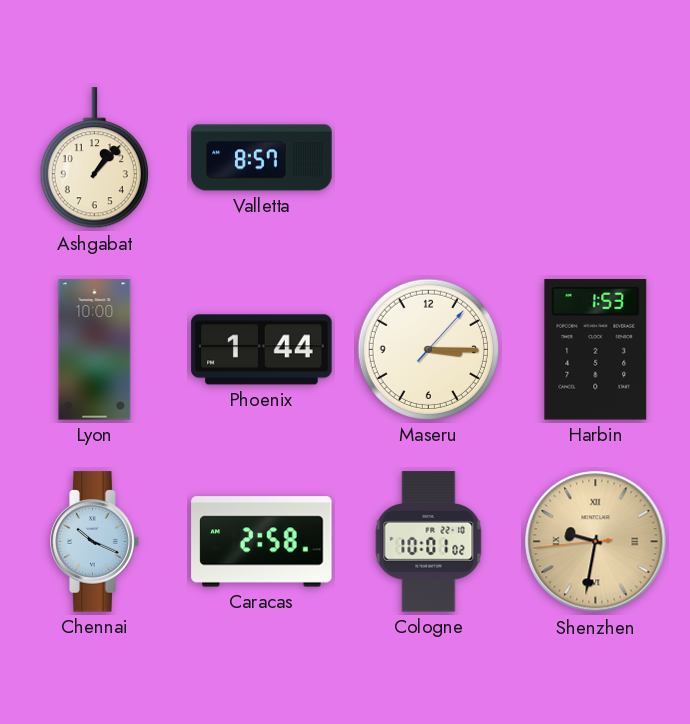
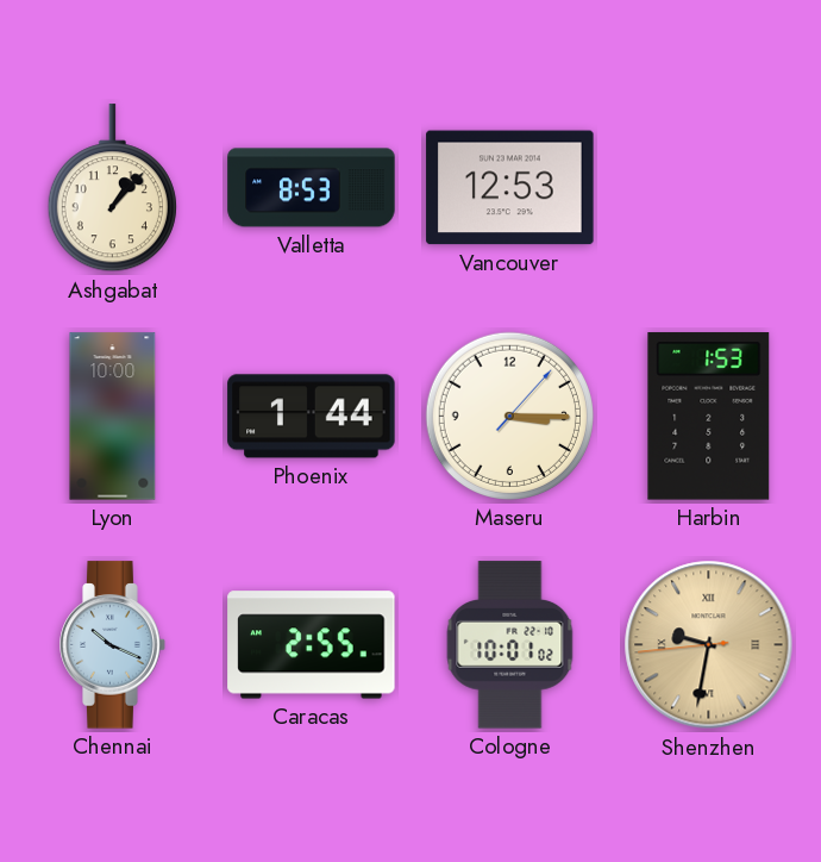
Valletta: 8:57 -> 8:53
Vancouver: none -> 12:53
Caracas: 2:58 -> 2:55
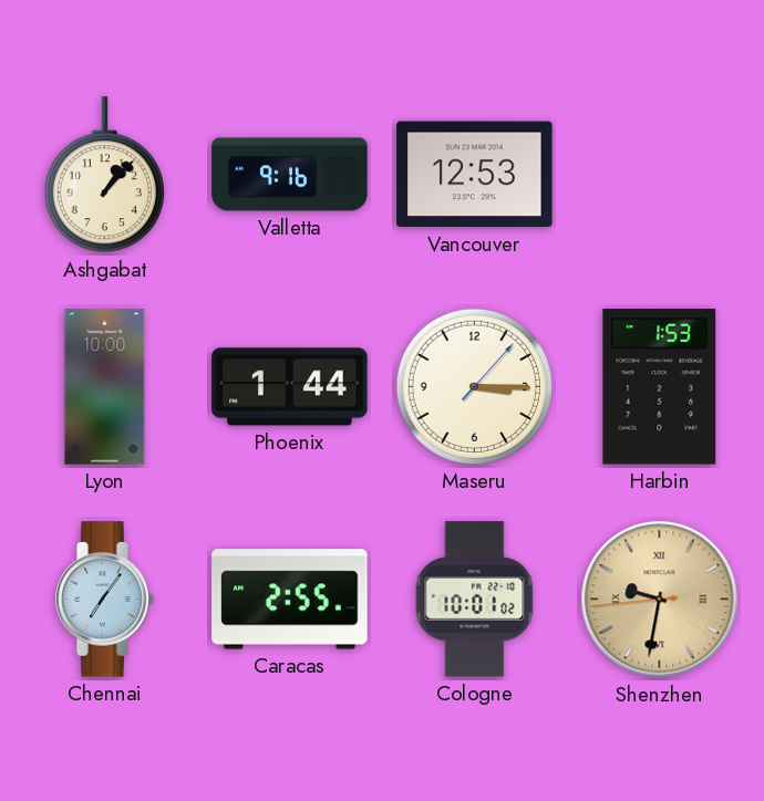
Valletta: 8:53 -> 9:16
Chennai: 10:19 -> 7:06
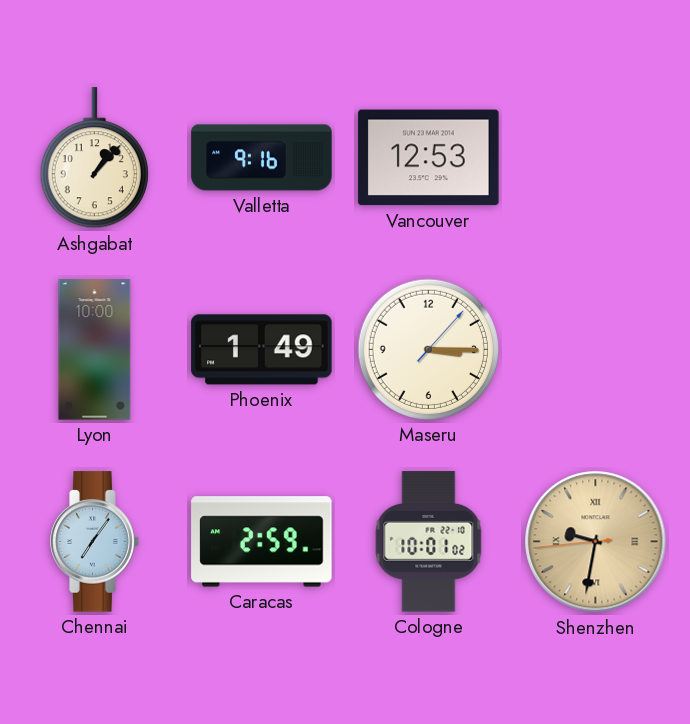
Phoenix: 1:44 -> 1:49
Harbin: 1:53 -> none
Caracas: 2:55 -> 2:59
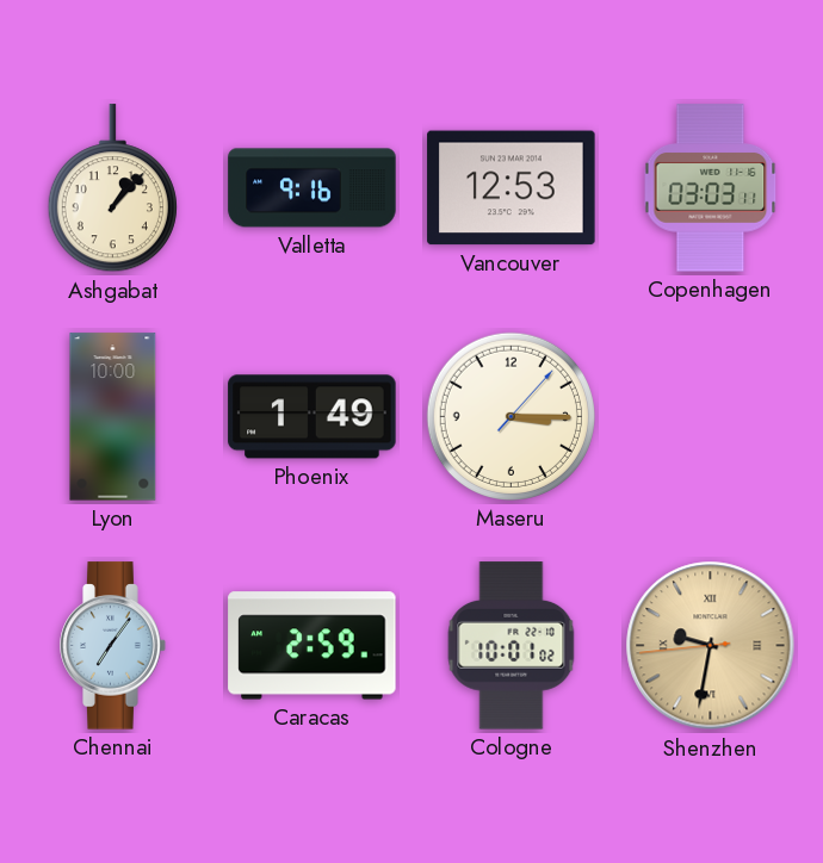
Copenhagen: none -> 03:03
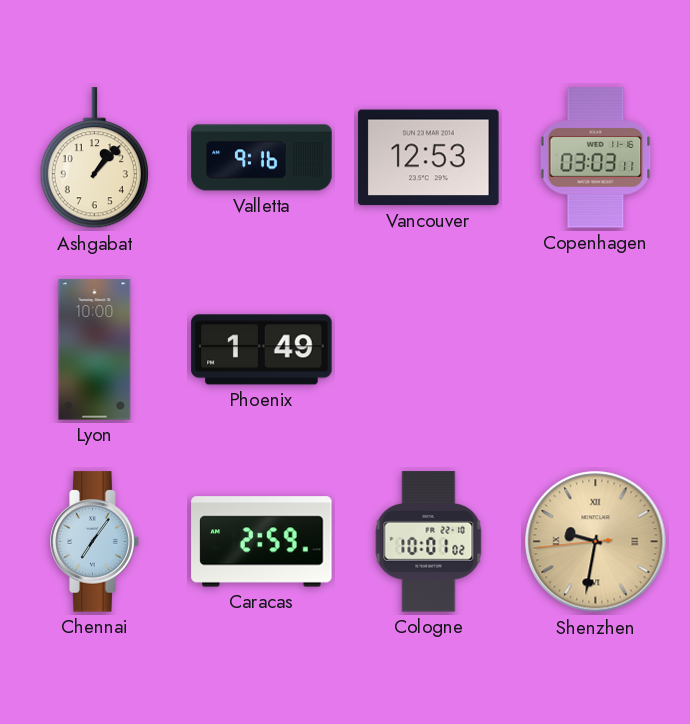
Maseru: 3:15 -> none
